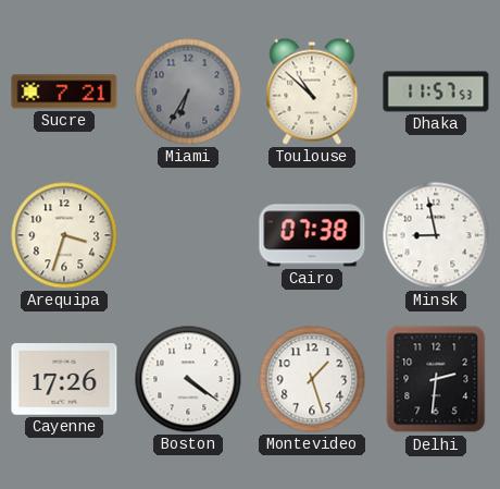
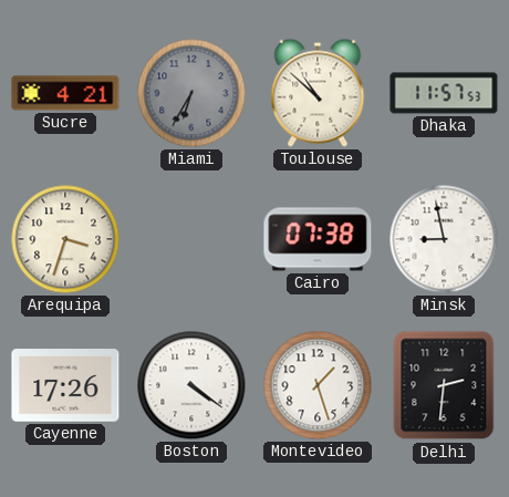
Sucre: 7:21 -> 4:21
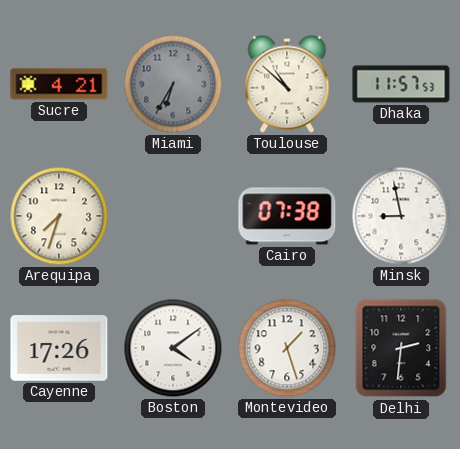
Arequipa: 3:33 -> 7:33
Boston: 4:21 -> 4:09
